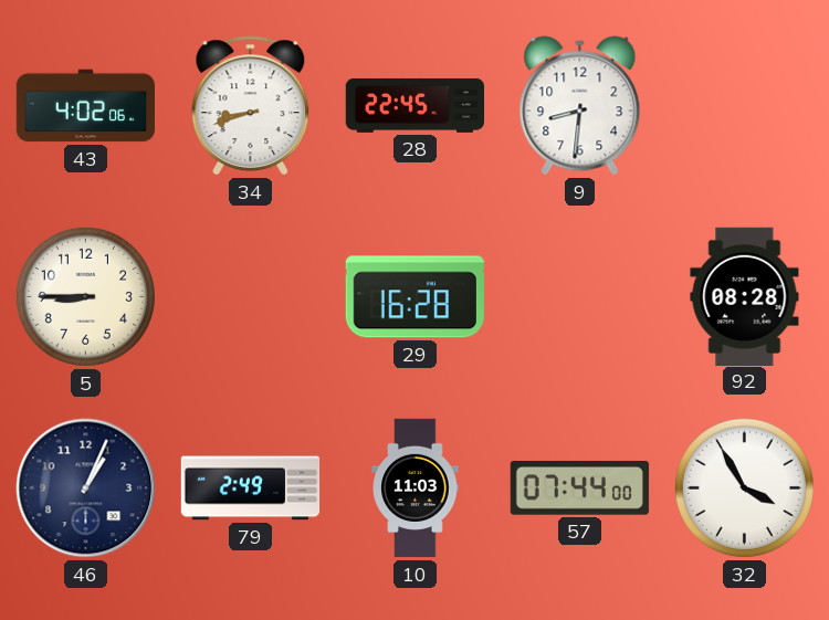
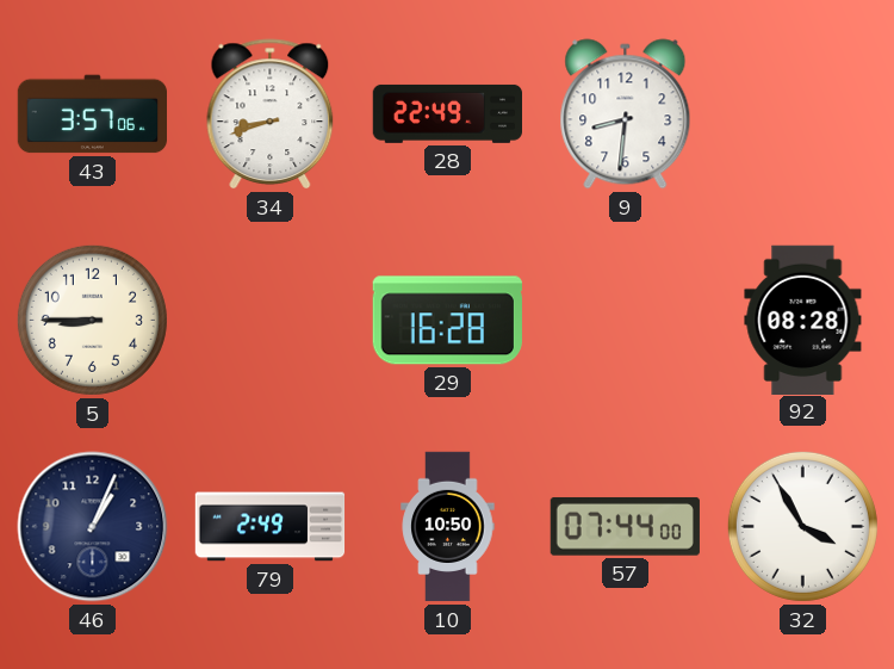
43: 4:02 -> 3:57
28: 22:45 -> 22:49
10: 11:03 -> 10:50
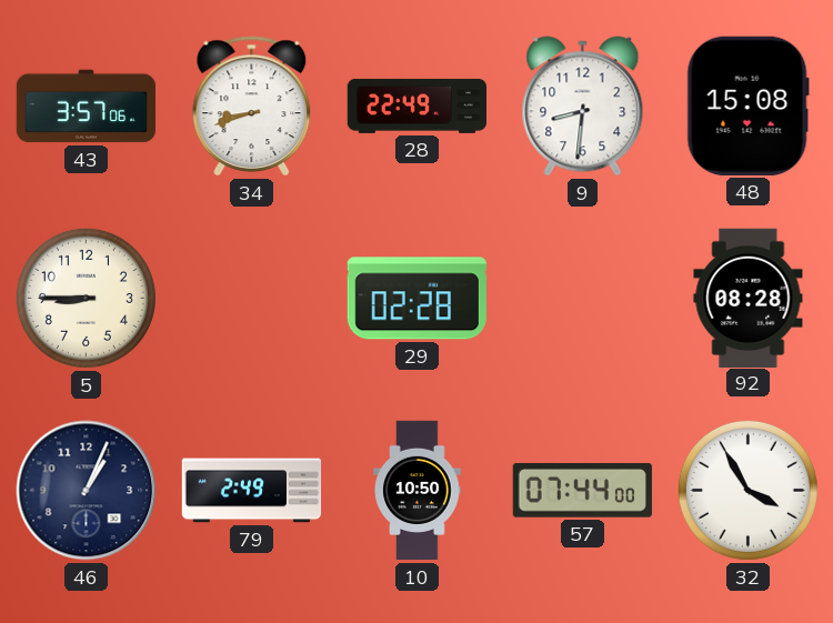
48: none -> 15:08
29: 16:28 -> 02:28
